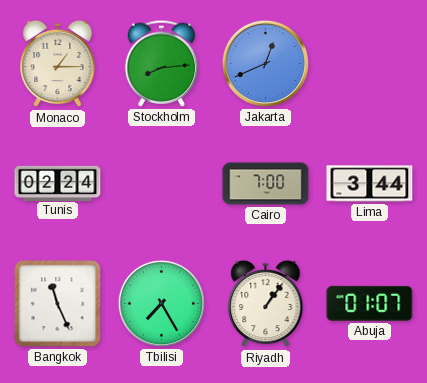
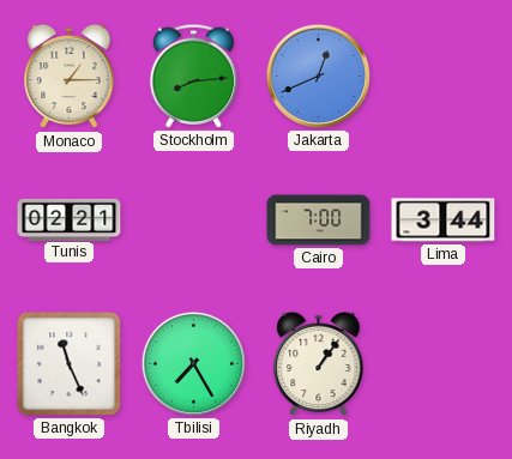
Tunis: 02:24 -> 02:21
Abuja: 01:07 -> none
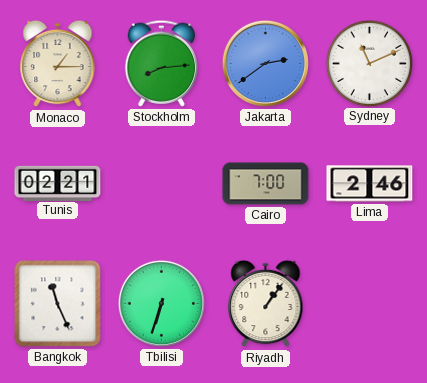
Jakarta: 12:41 -> 2:39
Sydney: none -> 11:11
Lima: 3:44 -> 2:46
Tbilisi: 7:25 -> 6:33
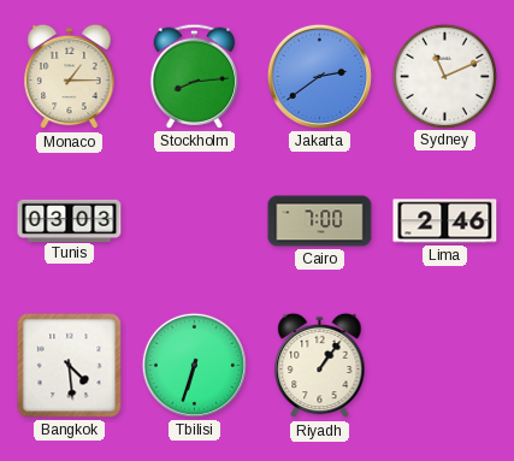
Tunis: 02:21 -> 03:03
Bangkok: 11:26 -> 4:29
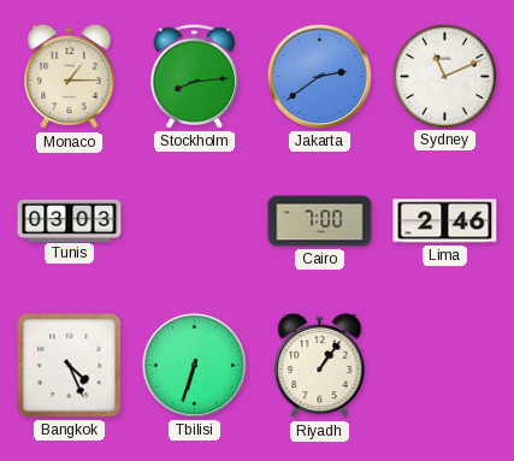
Bangkok: 4:29 -> 4:26
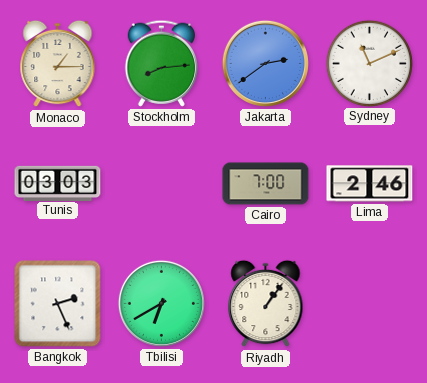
Bangkok: 4:26 -> 2:26
Tbilisi: 6:33 -> 6:40
